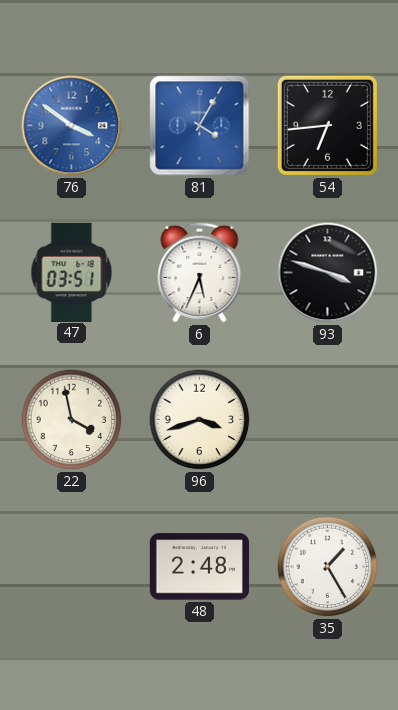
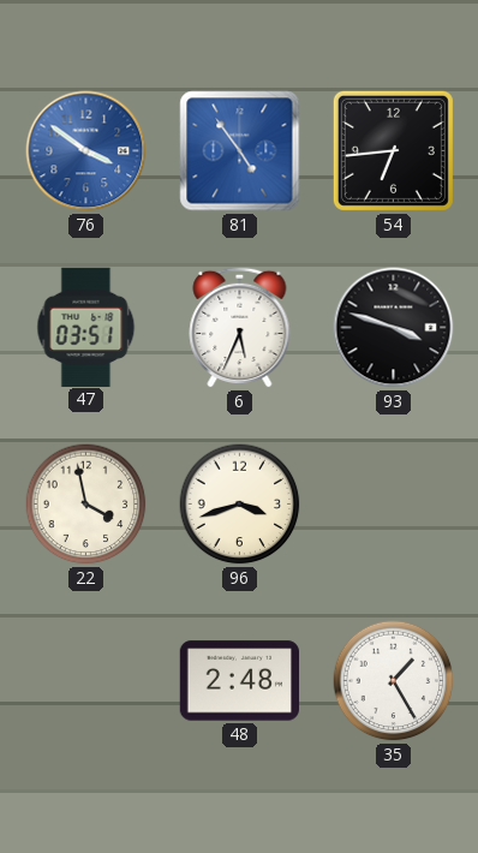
81: 4:05 -> 4:54
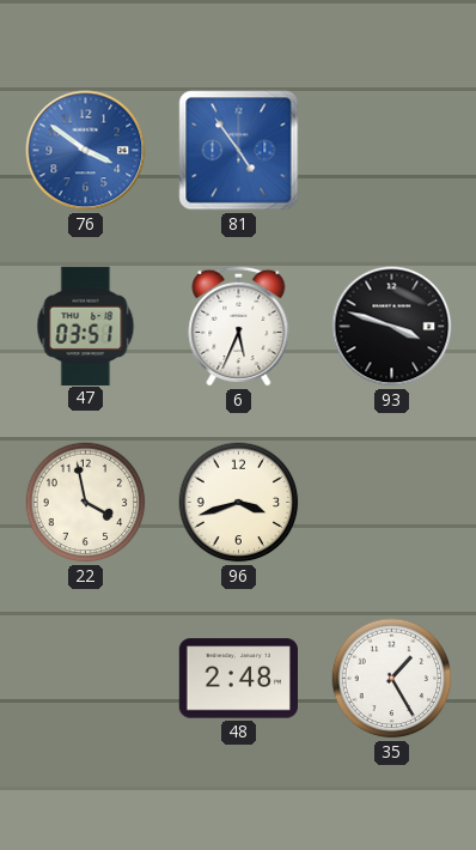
54: 6:44 -> none
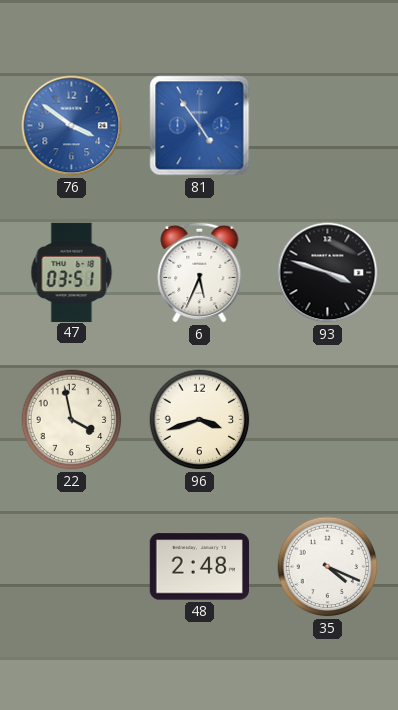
35: 1:25 -> 4:19
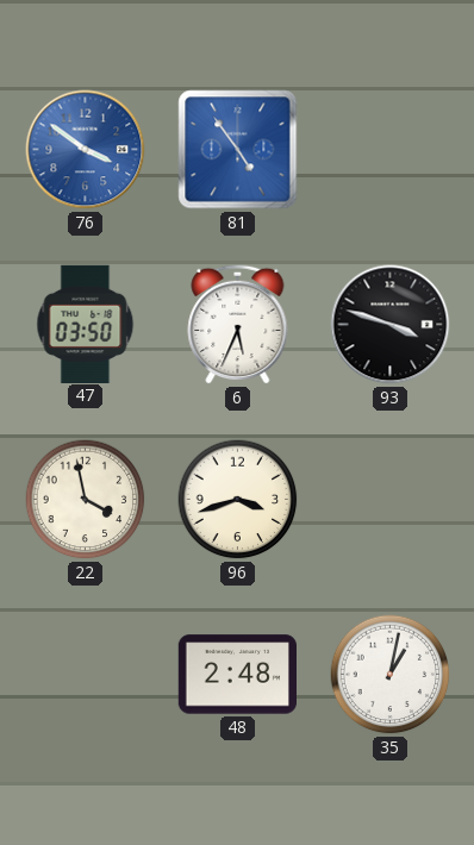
47: 03:51 -> 03:50
35: 4:19 -> 1:02
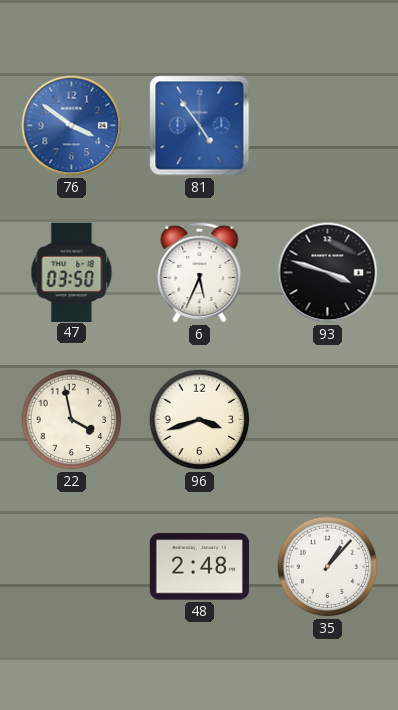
35: 1:02 -> 1:07
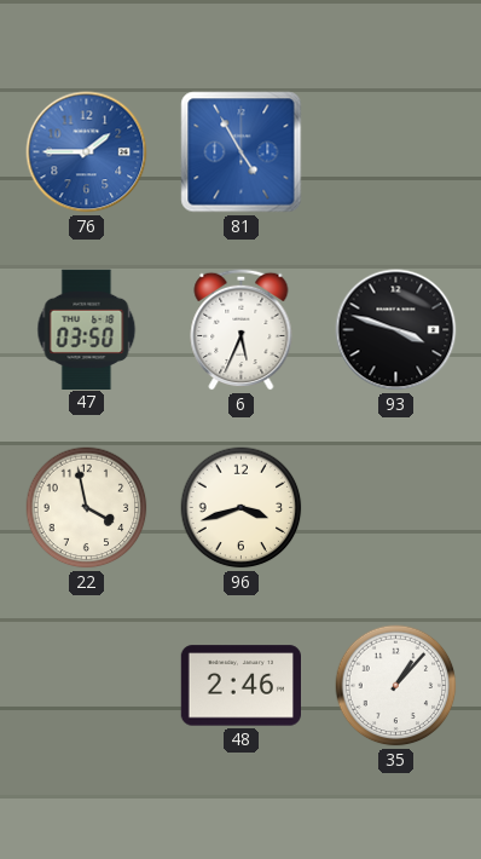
76: 3:51 -> 1:45
81: 4:54 -> 4:55
48: 2:48 -> 2:46
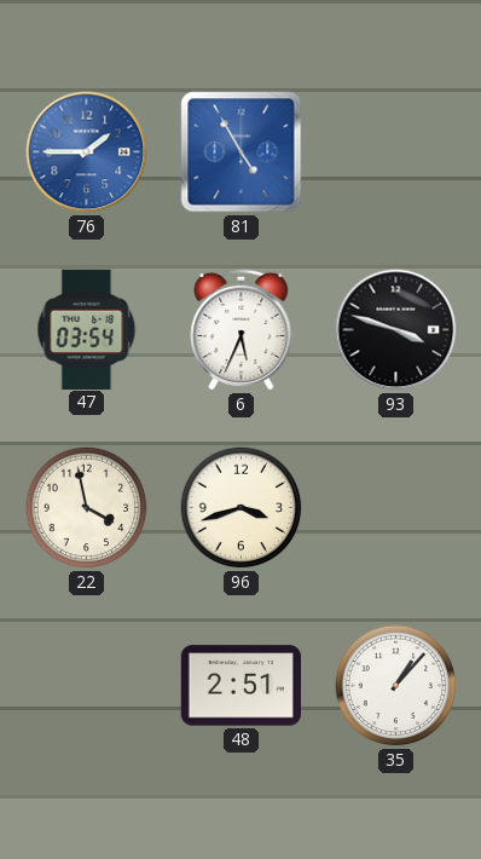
47: 03:50 -> 03:54
48: 2:46 -> 2:51
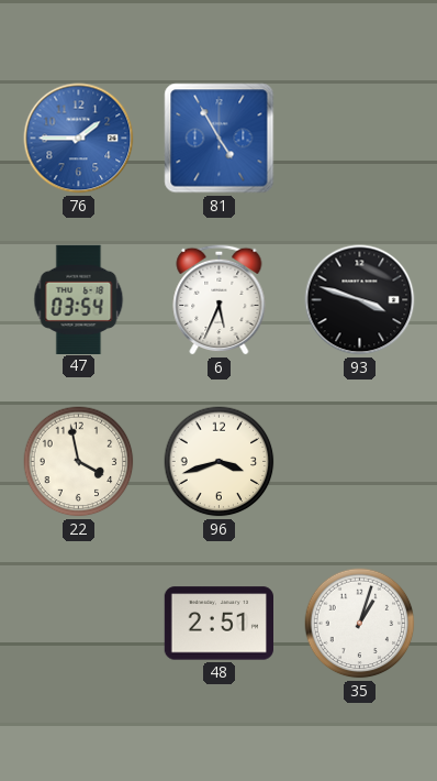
35: 1:07 -> 1:03
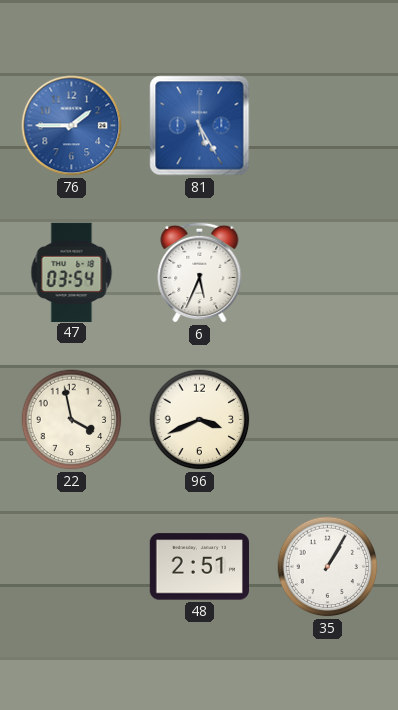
81: 4:55 -> 5:25
93: 3:48 -> none
96: 3:42 -> 3:41
35: 1:03 -> 1:05
